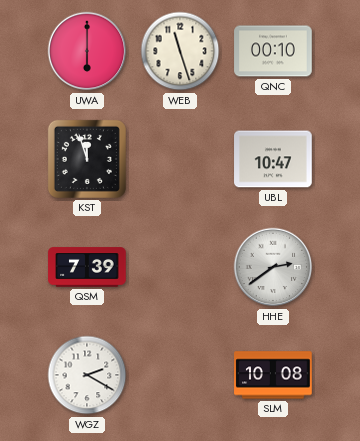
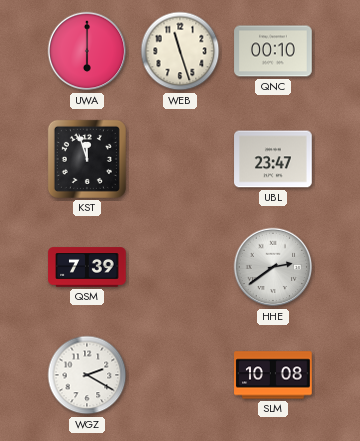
UBL: 10:47 -> 23:47
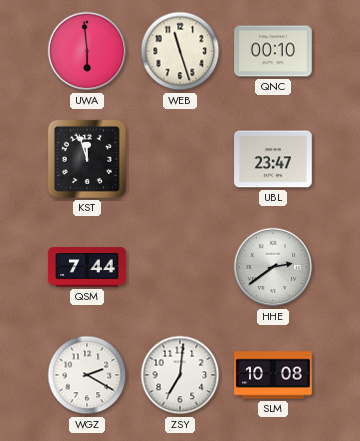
UWA: 6:00 -> 5:59
QSM: 7:39 -> 7:44
ZSY: none -> 7:01
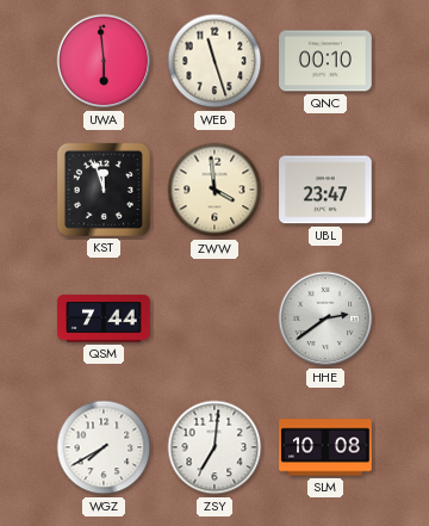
ZWW: none -> 3:59
WGZ: 2:20 -> 7:40
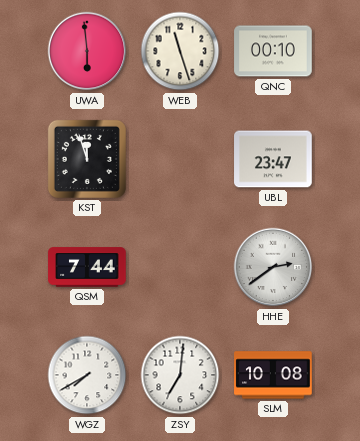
ZWW: 3:59 -> none
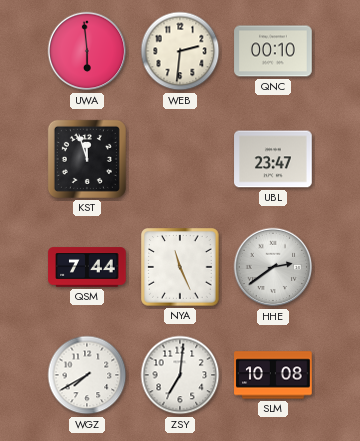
WEB: 11:27 -> 2:31
NYA: none -> 11:26
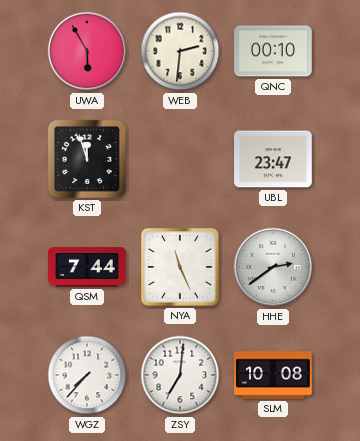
UWA: 5:59 -> 5:55
WGZ: 7:40 -> 7:37
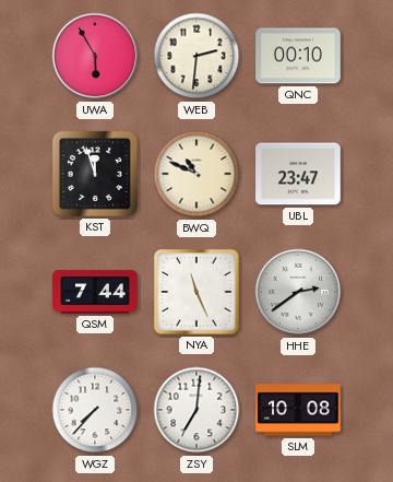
BWQ: none -> 10:49
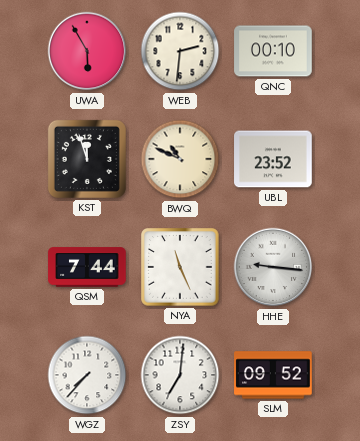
UBL: 23:47 -> 23:52
HHE: 2:39 -> 9:16
SLM: 10:08 -> 09:52
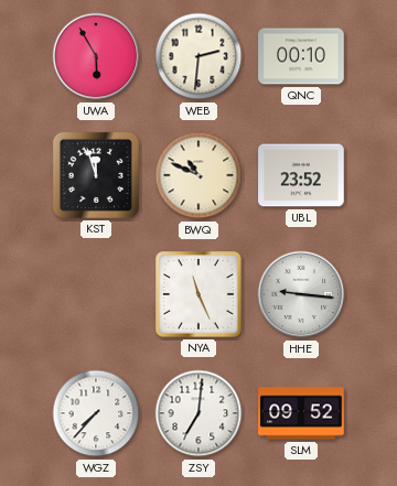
QSM: 7:44 -> none
